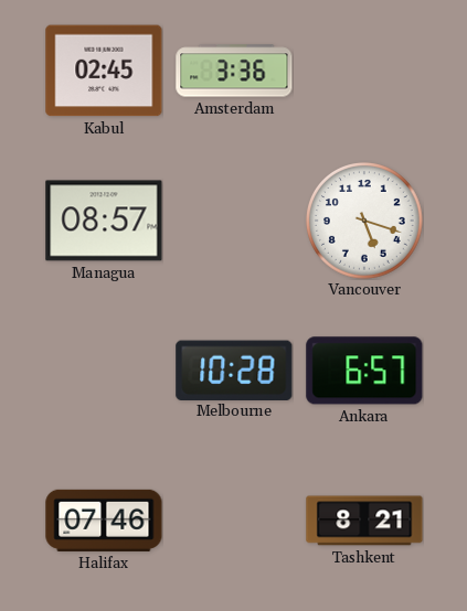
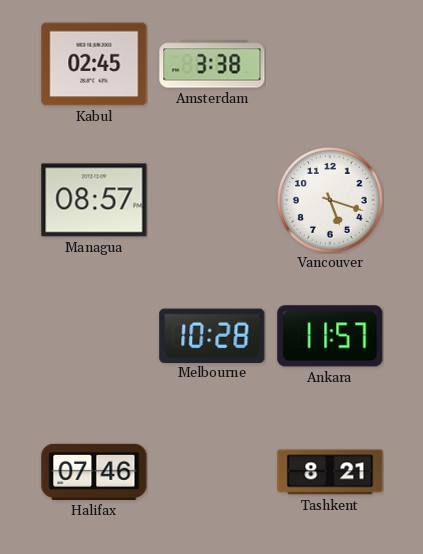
Amsterdam: 3:36 -> 3:38
Ankara: 6:57 -> 11:57
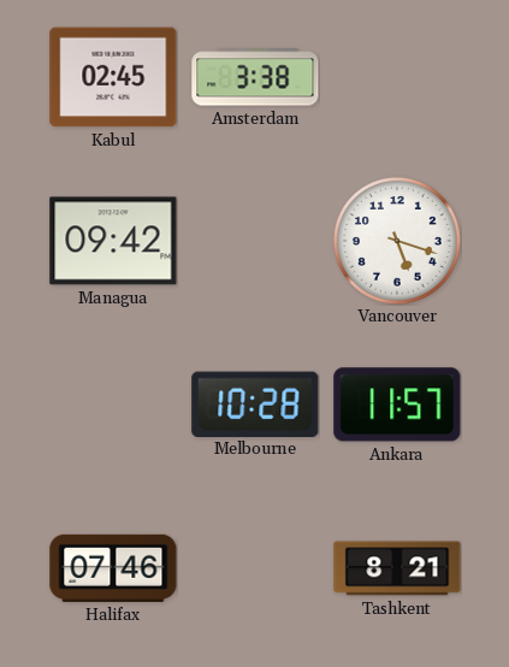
Managua: 08:57 -> 09:42
